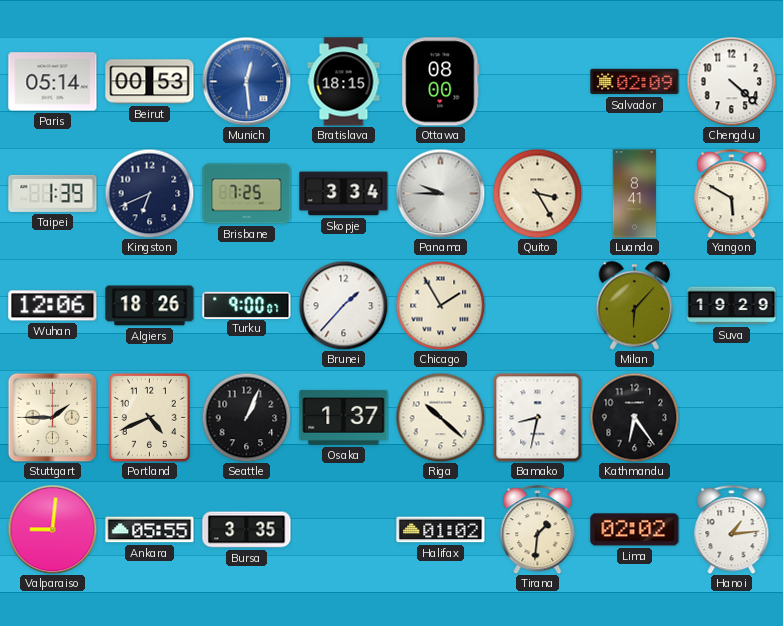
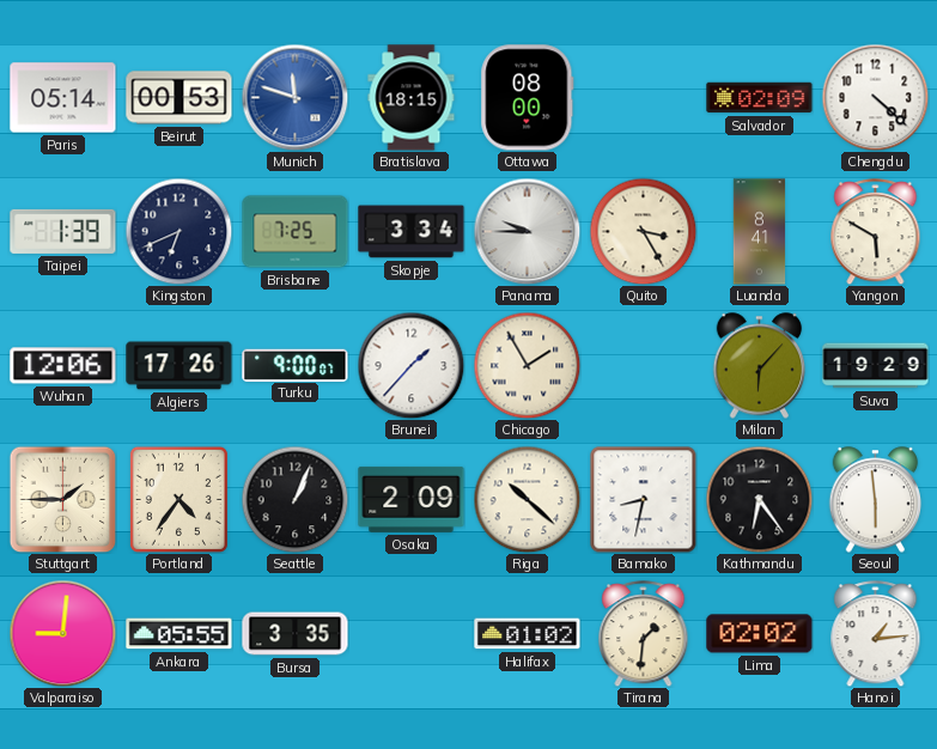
Munich: 12:29 -> 11:48
Algiers: 18:26 -> 17:26
Portland: 4:41 -> 4:36
Osaka: 1:37 -> 2:09
Seoul: none -> 5:59
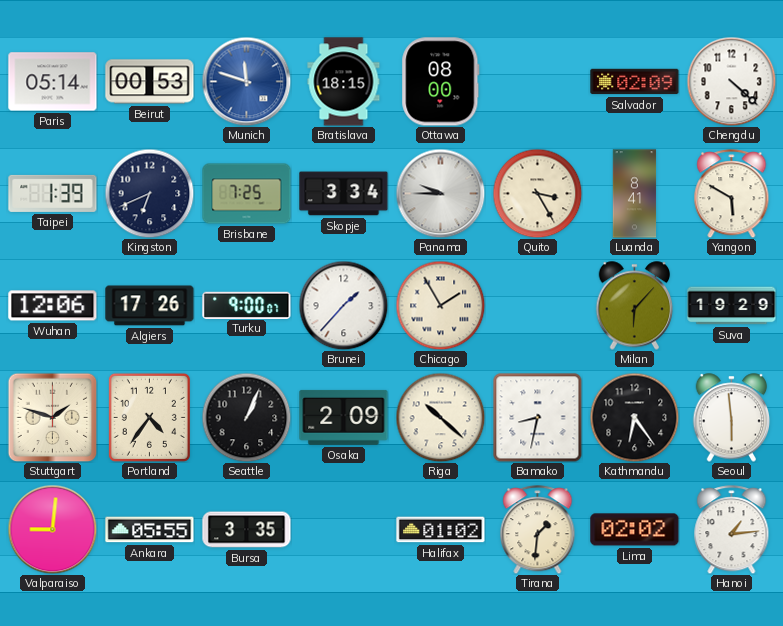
Stuttgart: 1:45 -> 1:48
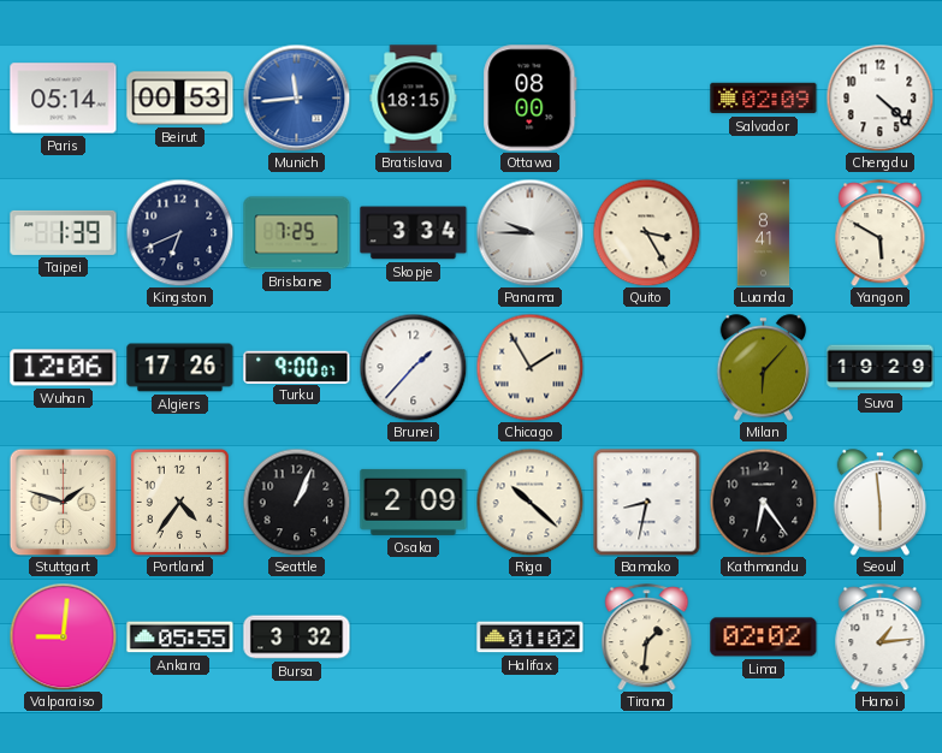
Munich: 11:48 -> 11:44
Bursa: 3:35 -> 3:32
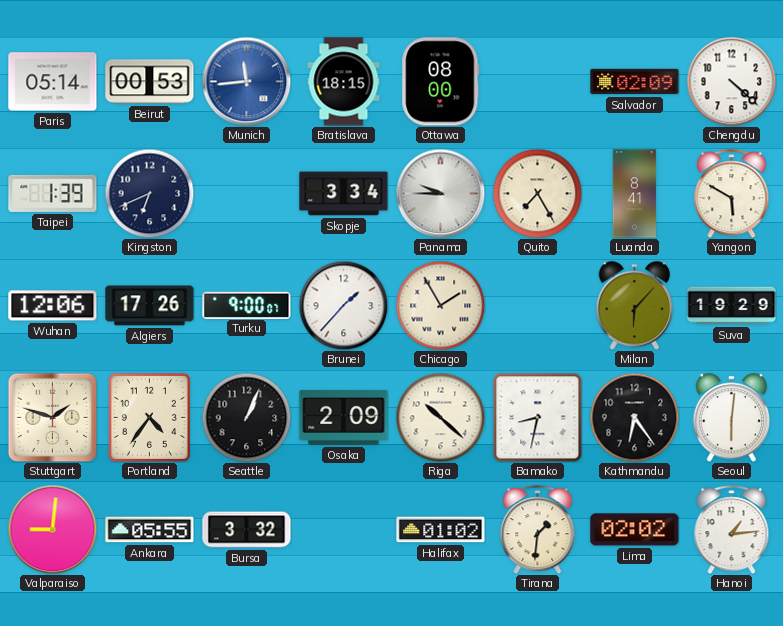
Brisbane: 7:25 -> none
Quito: 3:25 -> 7:25
Seoul: 5:59 -> 6:01
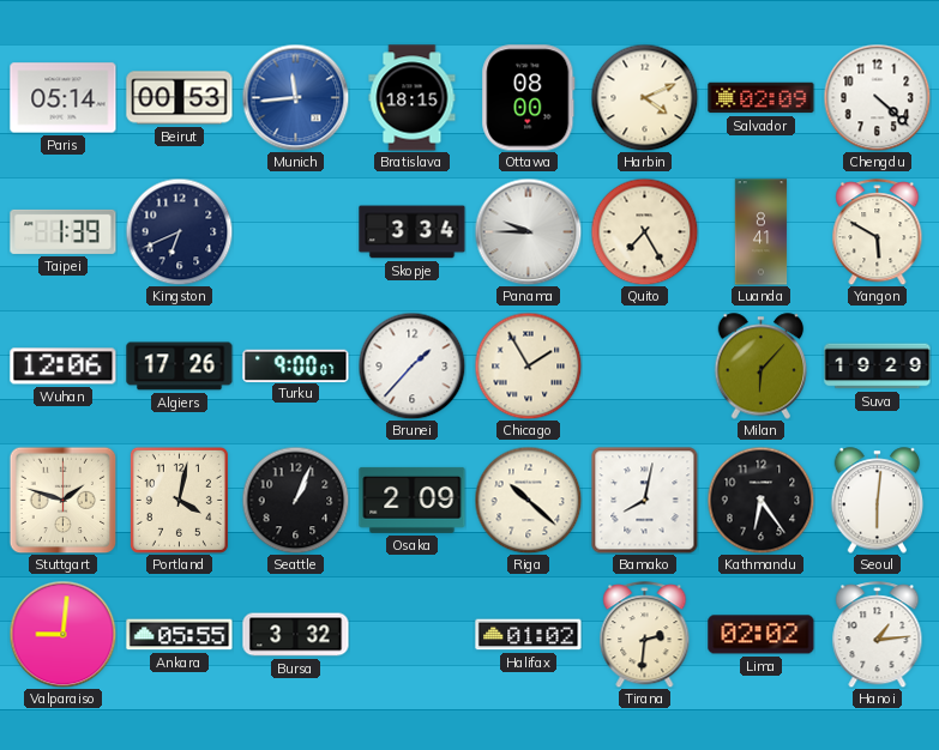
Harbin: none -> 4:11
Portland: 4:36 -> 4:02
Bamako: 8:32 -> 8:02
Tirana: 1:31 -> 2:31
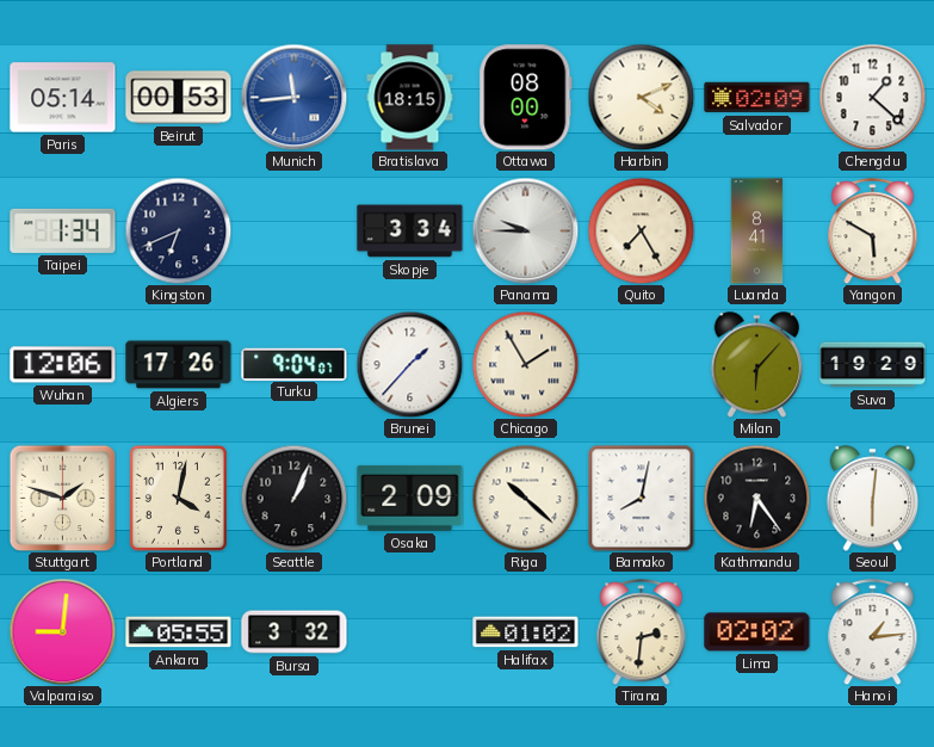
Chengdu: 4:22 -> 1:22
Taipei: 1:39 -> 1:34
Turku: 9:00 -> 9:04
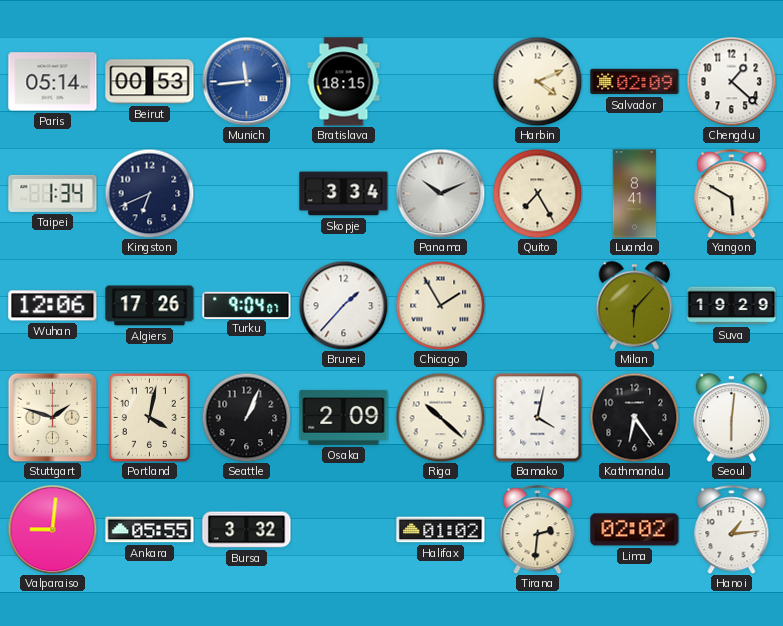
Ottawa: 08:00 -> none
Panama: 9:45 -> 10:11
Bamako: 8:02 -> 4:02
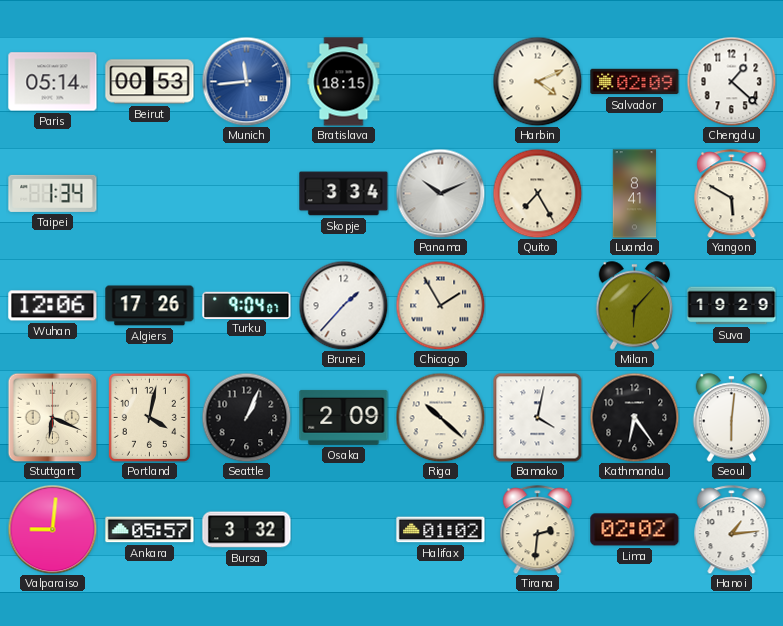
Kingston: 6:41 -> none
Stuttgart: 1:48 -> 6:19
Ankara: 05:55 -> 05:57
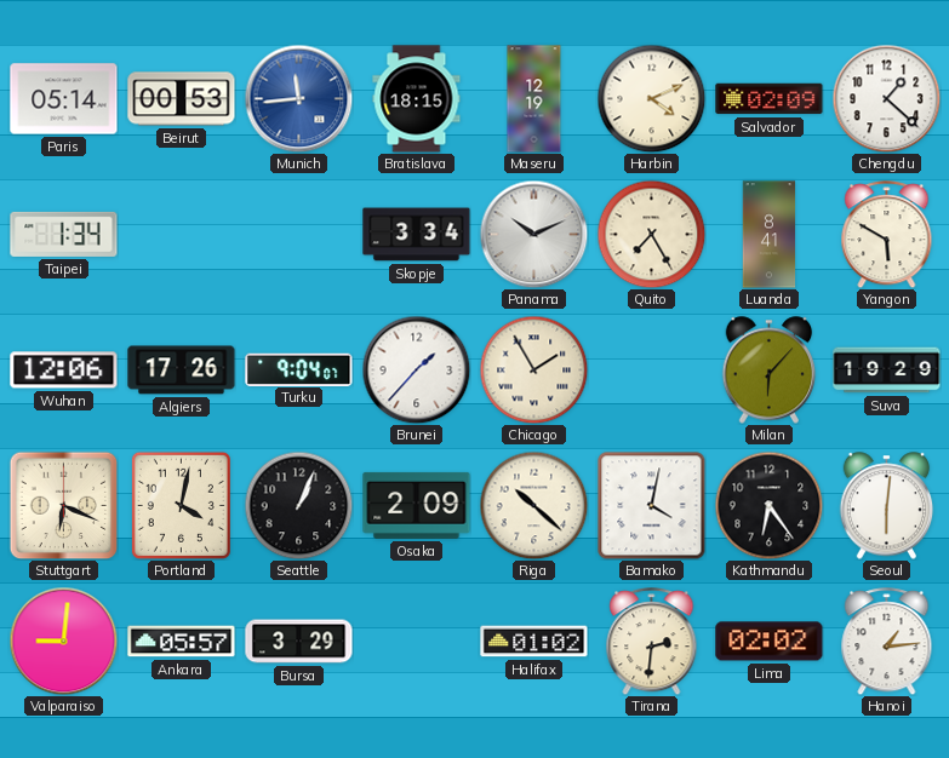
Maseru: none -> 12:19
Bursa: 3:32 -> 3:29
